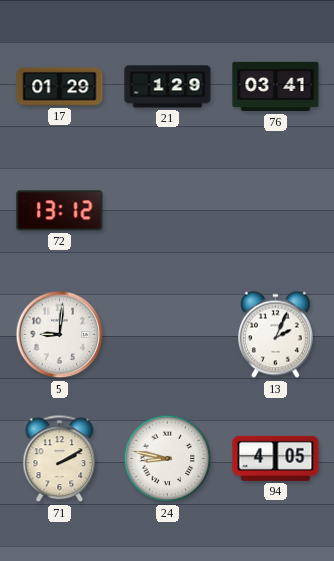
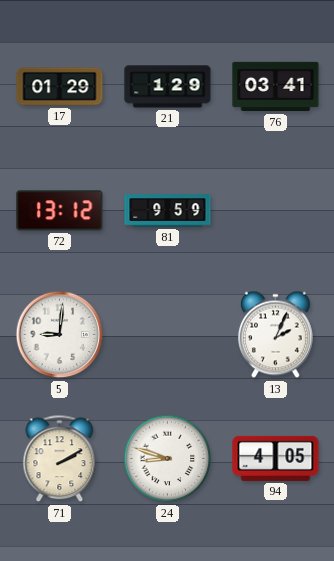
81: none -> 9:59
24: 8:47 -> 8:48
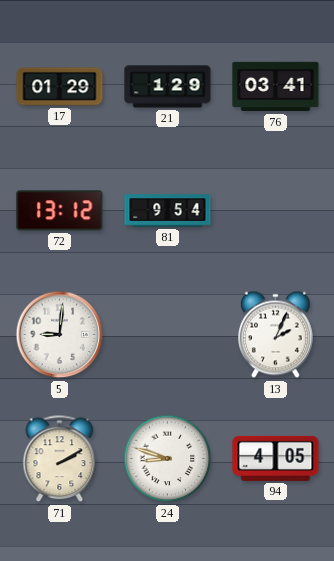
81: 9:59 -> 9:54
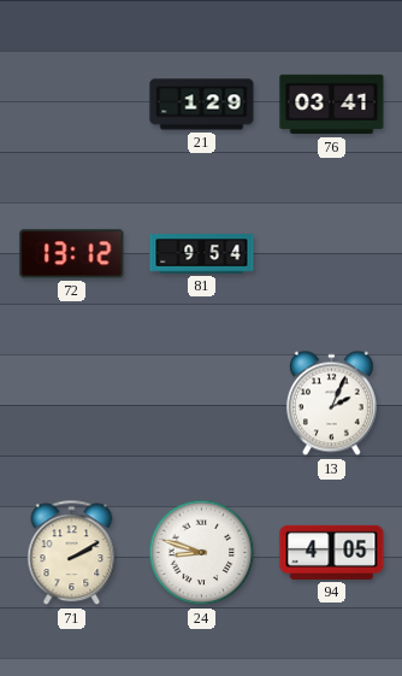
17: 01:29 -> none
5: 9:01 -> none
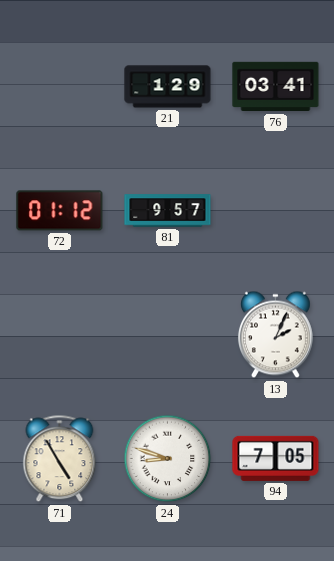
72: 13:12 -> 01:12
81: 9:54 -> 9:57
71: 2:10 -> 4:55
94: 4:05 -> 7:05
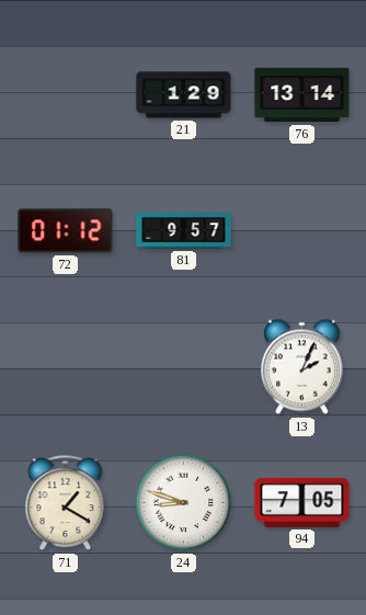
76: 03:41 -> 13:14
71: 4:55 -> 1:20
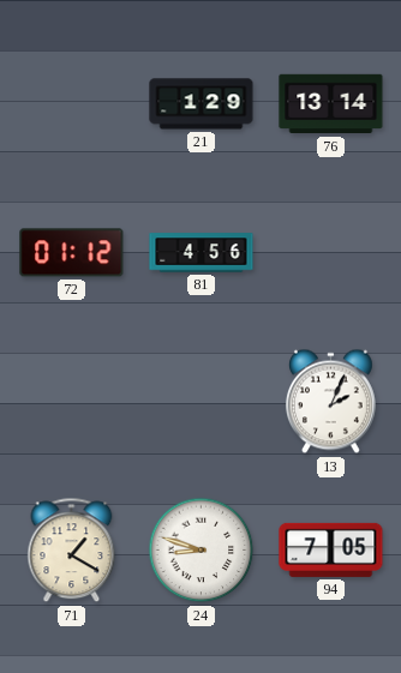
81: 9:57 -> 4:56
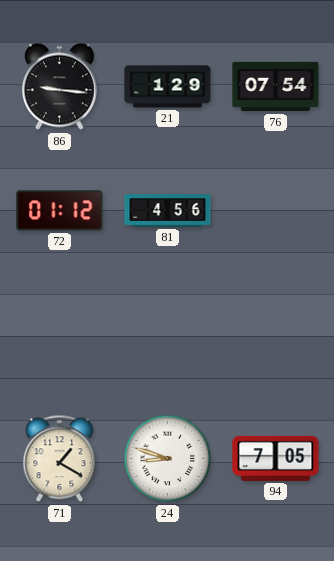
86: none -> 9:16
76: 13:14 -> 07:54
13: 2:04 -> none
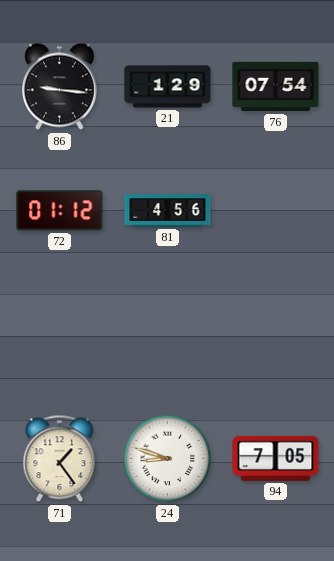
71: 1:20 -> 1:24
